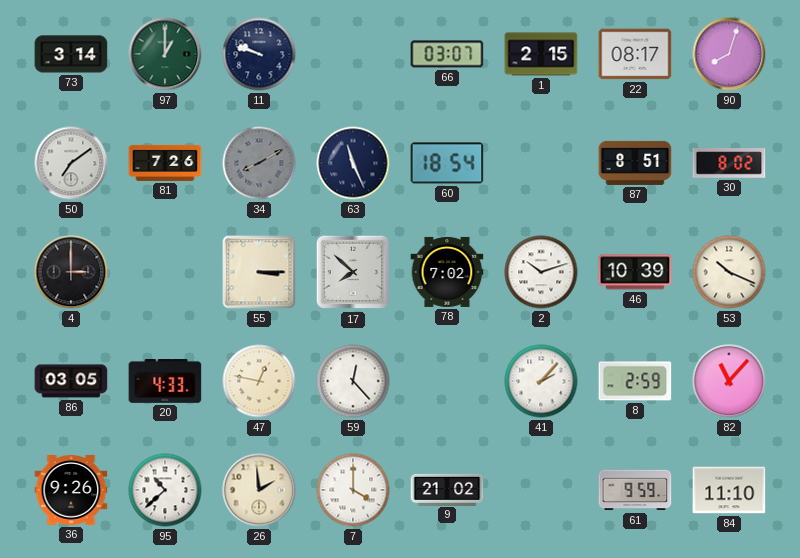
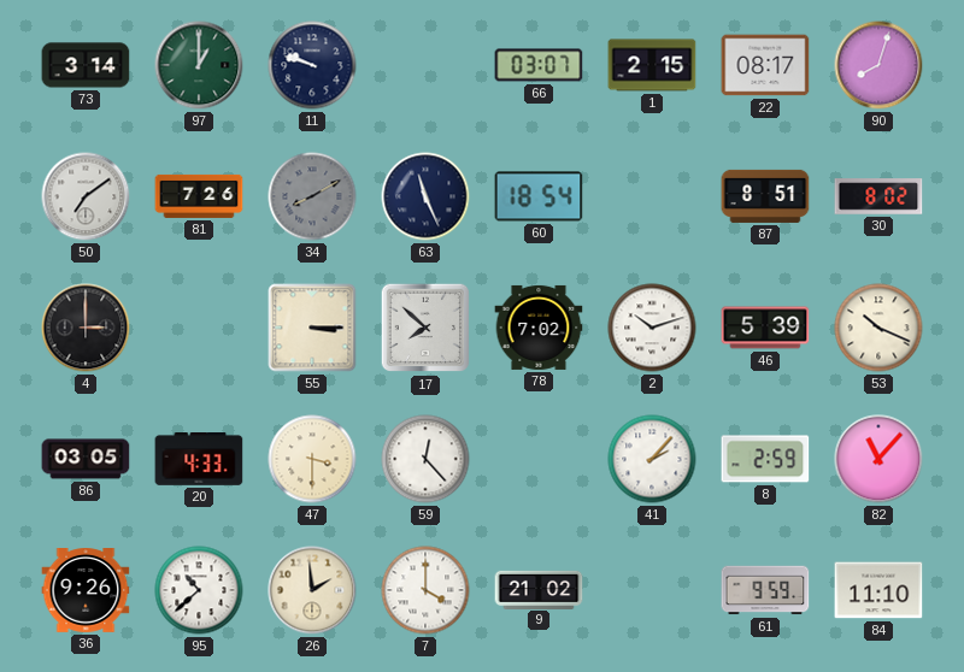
46: 10:39 -> 5:39
47: 12:47 -> 3:30
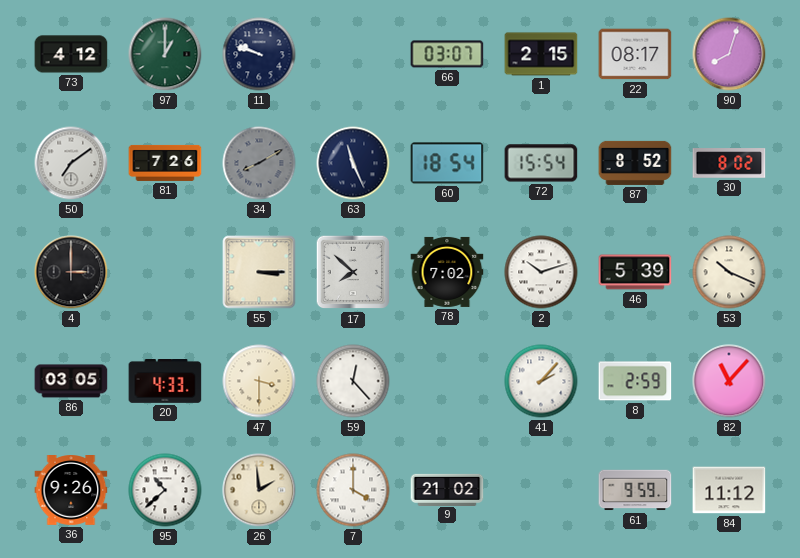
73: 3:14 -> 4:12
72: none -> 15:54
87: 8:51 -> 8:52
84: 11:10 -> 11:12
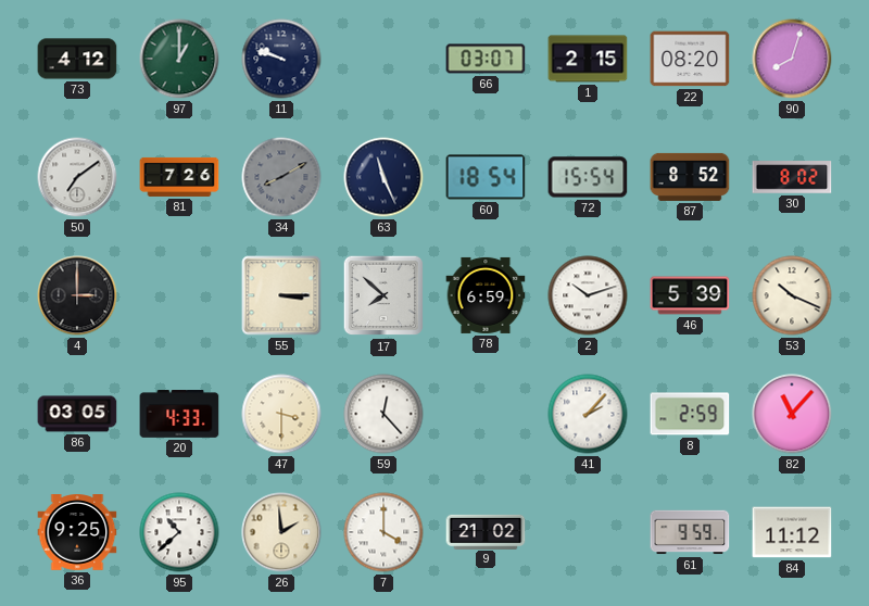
22: 08:17 -> 08:20
78: 7:02 -> 6:59
36: 9:26 -> 9:25
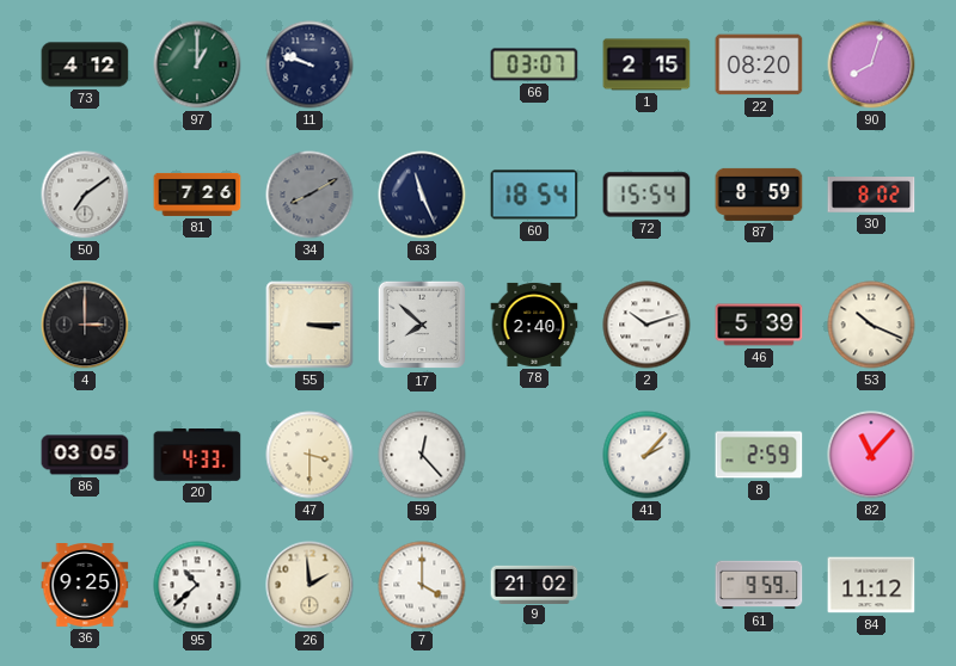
87: 8:52 -> 8:59
78: 6:59 -> 2:40
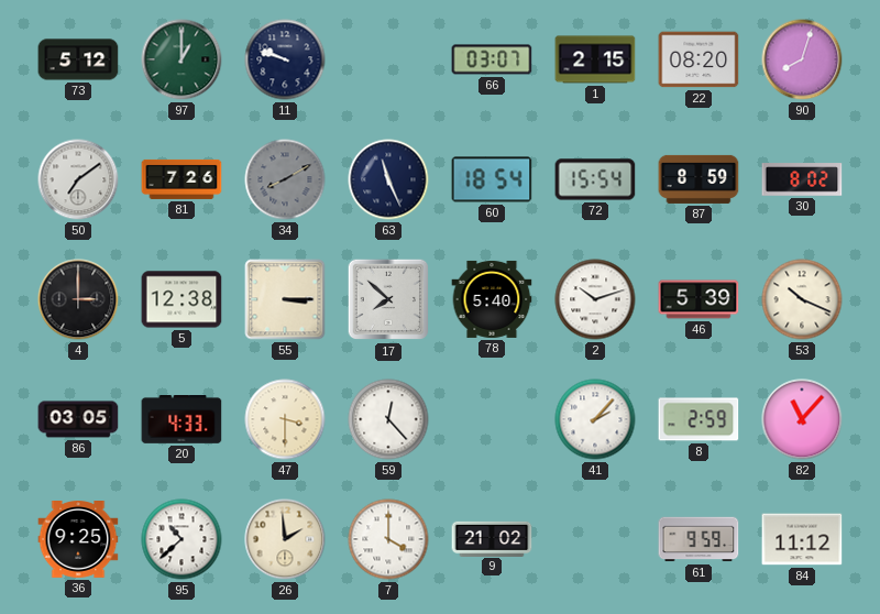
73: 4:12 -> 5:12
5: none -> 12:38
78: 2:40 -> 5:40
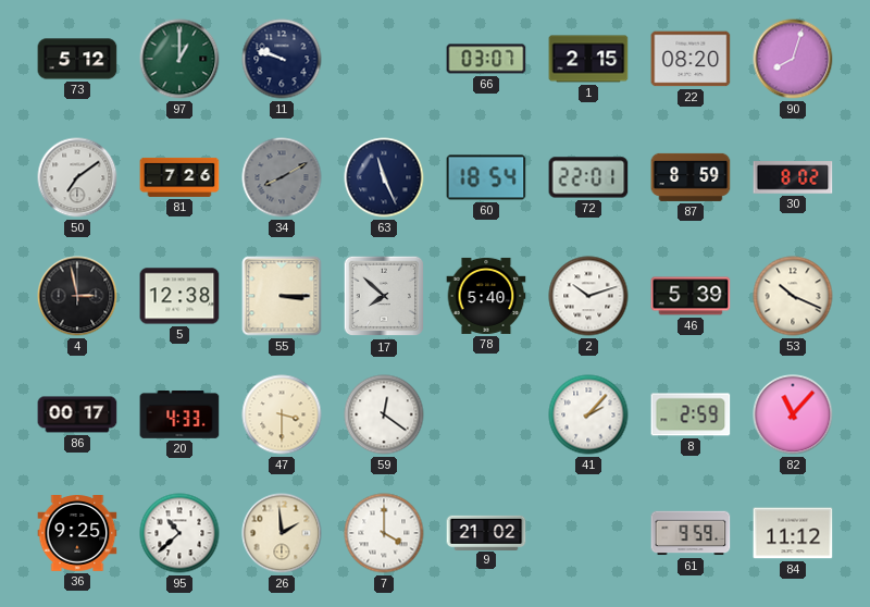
72: 15:54 -> 22:01
4: 3:00 -> 2:58
86: 03:05 -> 00:17
59: 12:23 -> 12:21
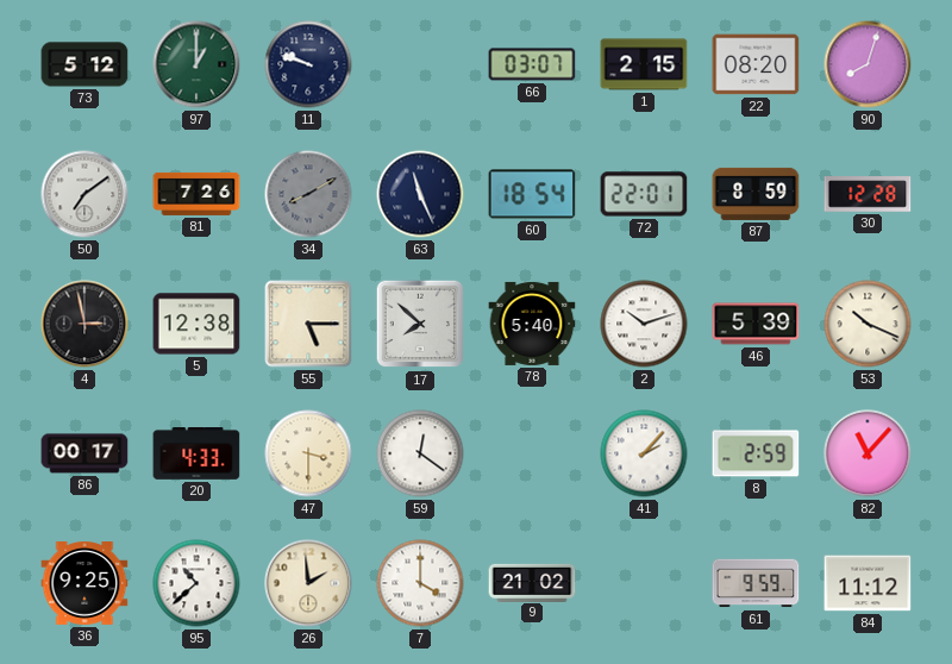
30: 8:02 -> 12:28
55: 3:15 -> 5:15
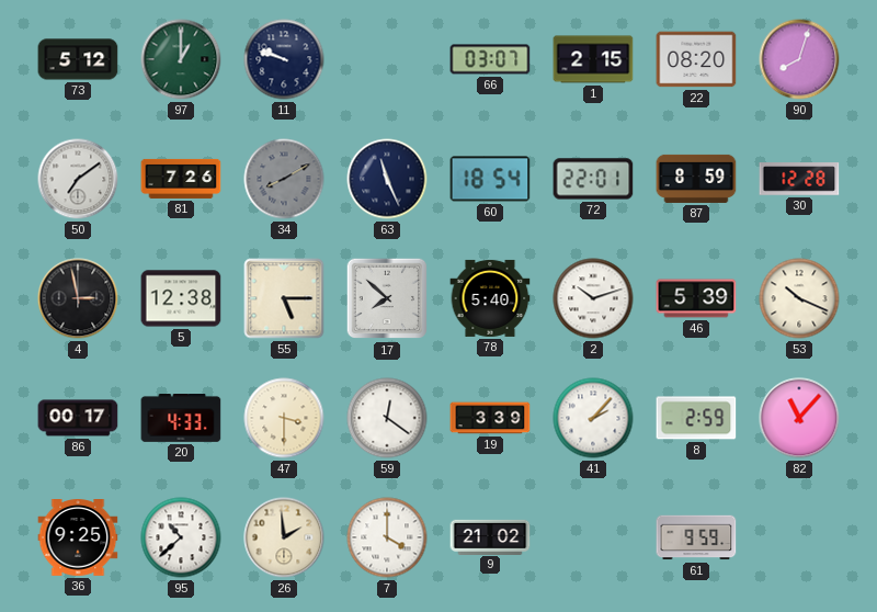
19: none -> 3:39
84: 11:12 -> none
